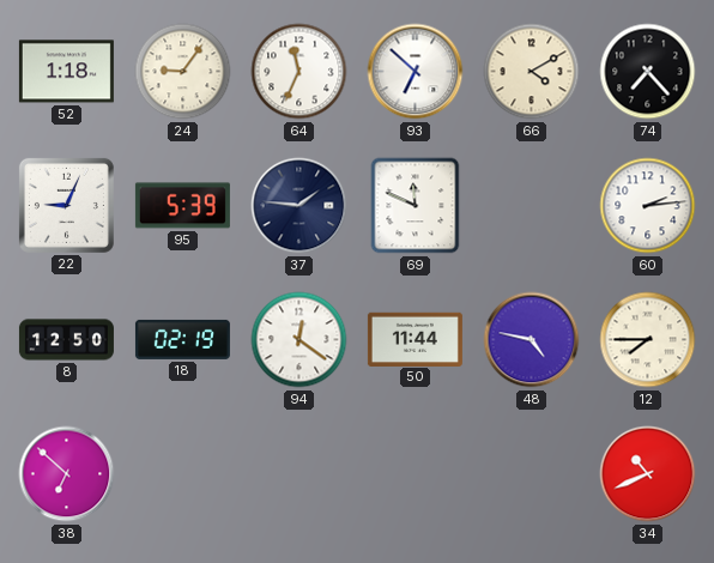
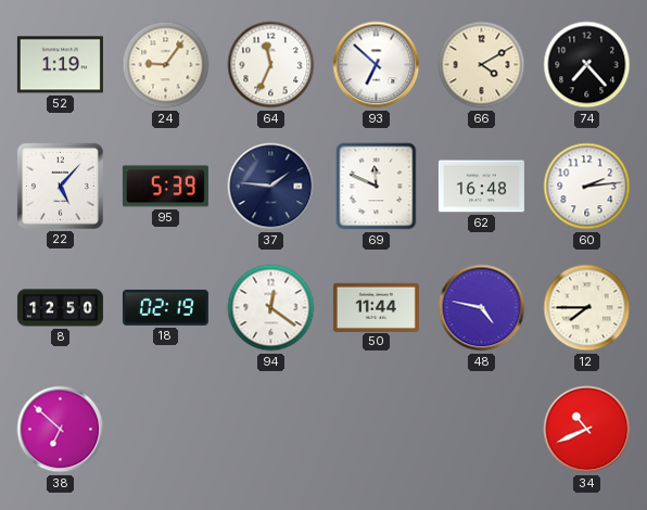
52: 1:18 -> 1:19
22: 9:04 -> 5:07
62: none -> 16:48
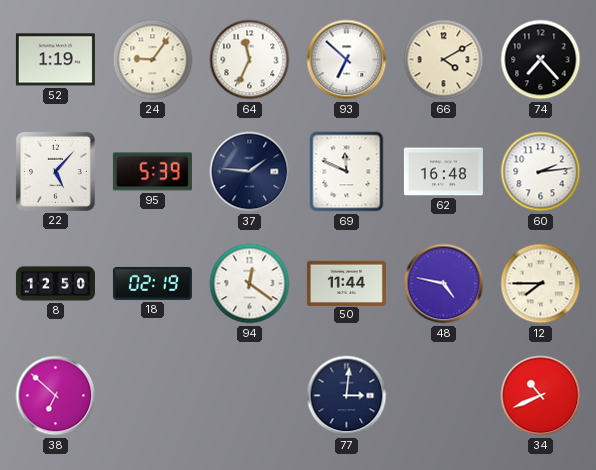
77: none -> 3:01
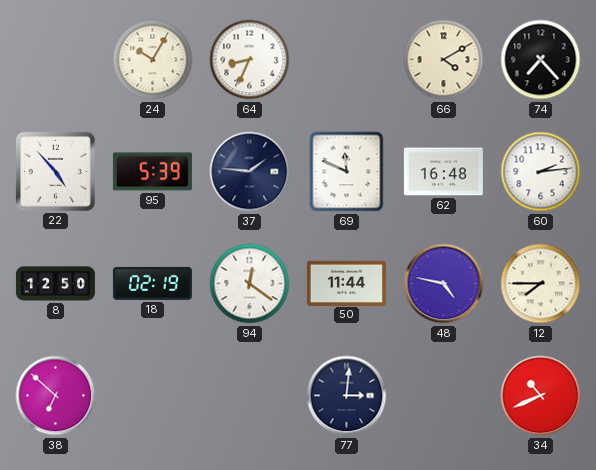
52: 1:19 -> none
24: 9:06 -> 10:05
64: 11:34 -> 8:34
93: 6:52 -> none
22: 5:07 -> 4:53
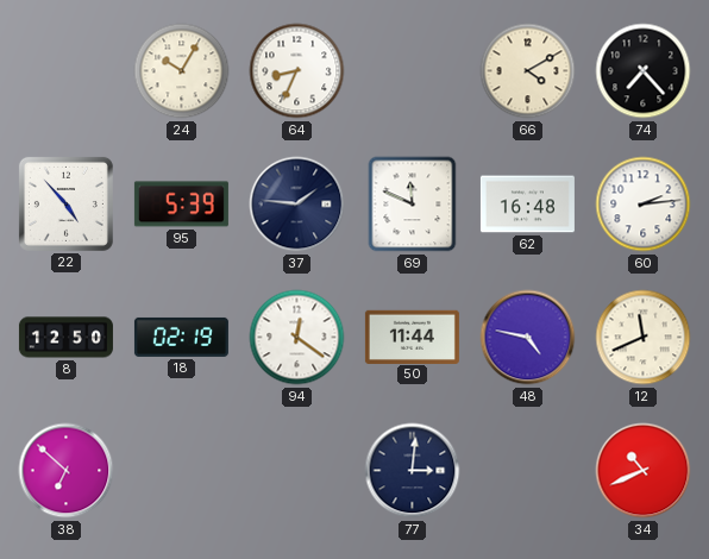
12: 7:45 -> 11:41
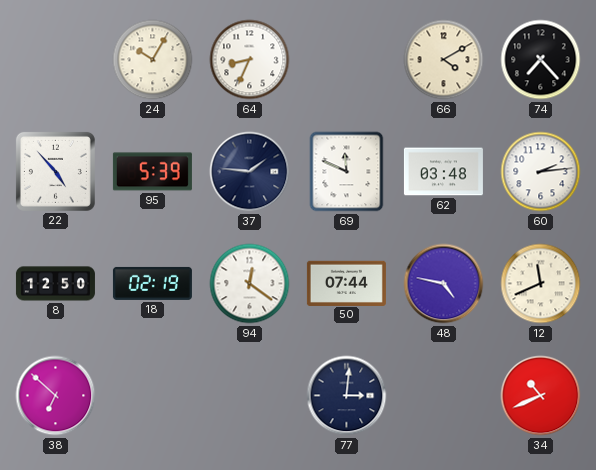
62: 16:48 -> 03:48
50: 11:44 -> 07:44
